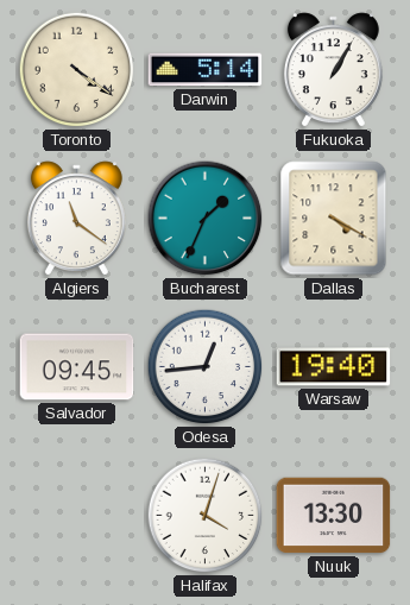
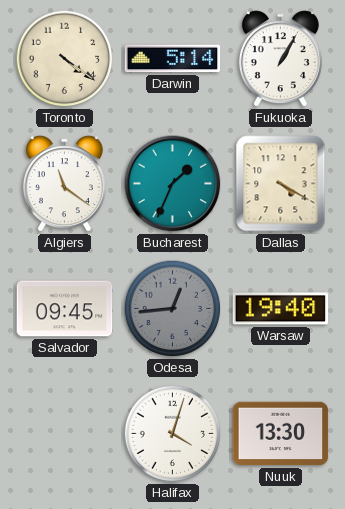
Odesa dial: white -> grey
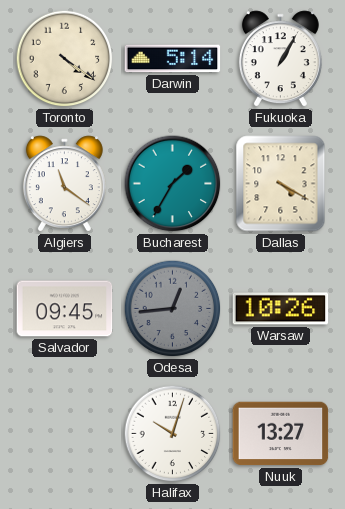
Bucharest: 1:34 -> 1:35
Warsaw: 19:40 -> 10:26
Halifax: 4:03 -> 10:03
Nuuk: 13:30 -> 13:27
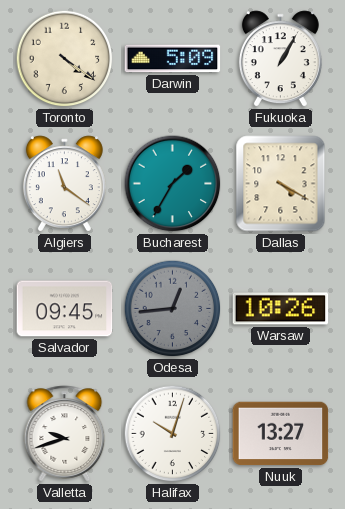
Darwin: 5:14 -> 5:09
Valletta: none -> 9:42
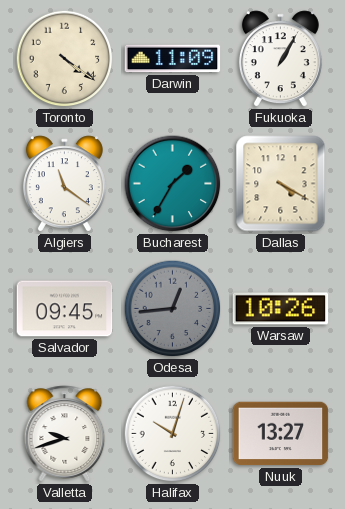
Darwin: 5:09 -> 11:09
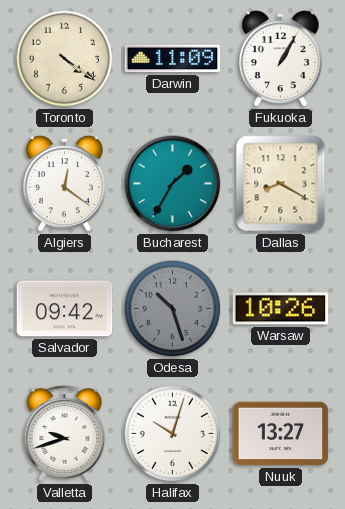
Algiers: 11:21 -> 12:21
Dallas: 4:20 -> 8:20
Salvador: 09:45 -> 09:42
Odesa: 12:44 -> 10:27
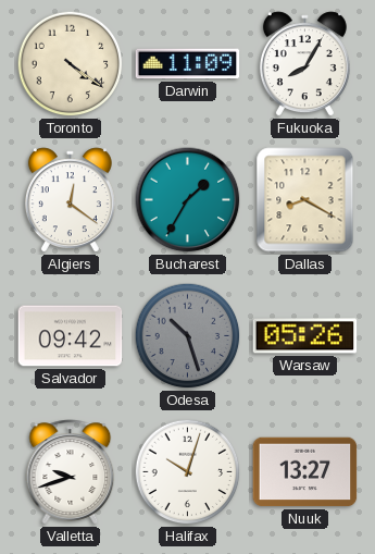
Fukuoka: 1:05 -> 8:05
Warsaw: 10:26 -> 05:26
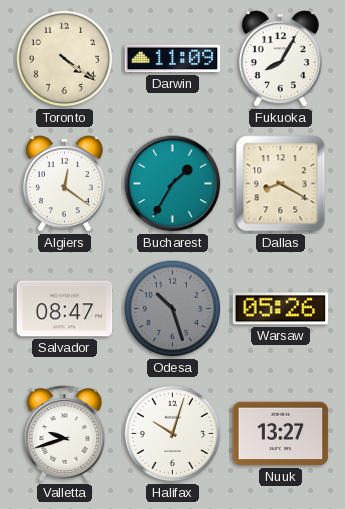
Salvador: 09:42 -> 08:47
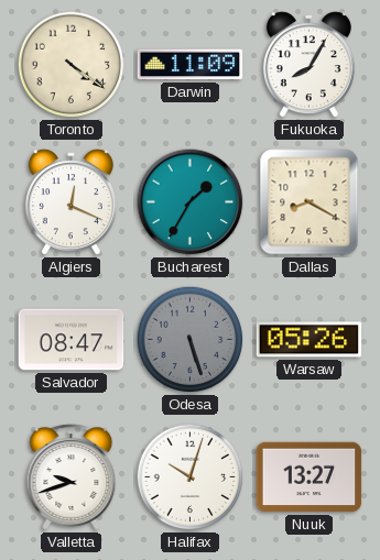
Algiers: 12:21 -> 12:19
Odesa: 10:27 -> 5:27
